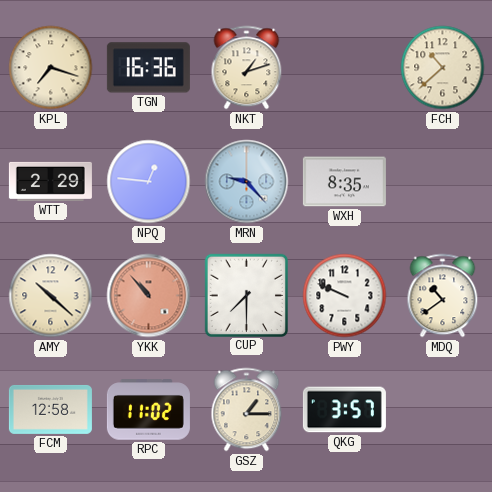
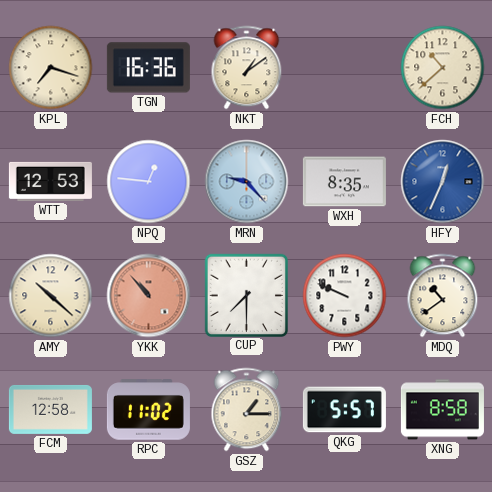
NKT: 1:12 -> 1:09
WTT: 2:29 -> 12:53
HFY: none -> 12:34
QKG: 3:57 -> 5:57
XNG: none -> 8:58
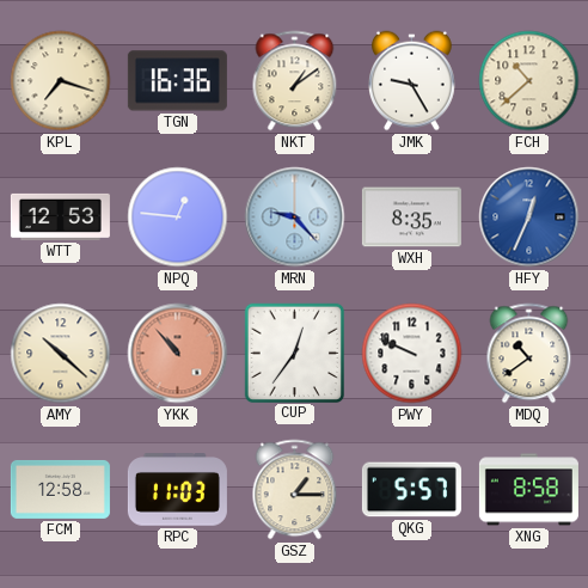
JMK: none -> 9:25
CUP: 7:30 -> 12:36
RPC: 11:02 -> 11:03
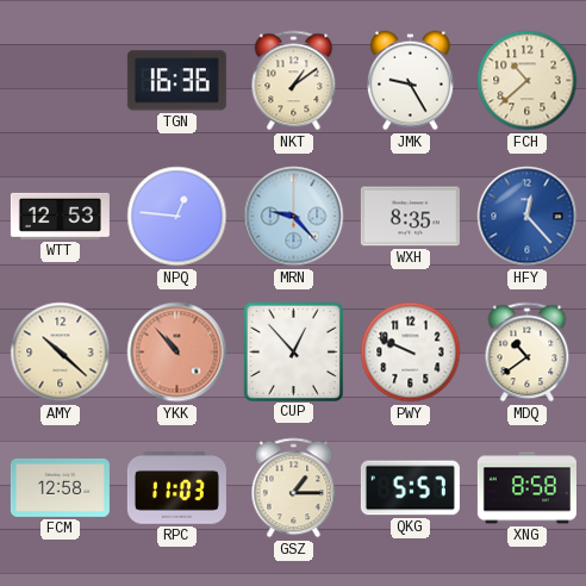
KPL: 7:18 -> none
HFY: 12:34 -> 12:23
CUP: 12:36 -> 12:53
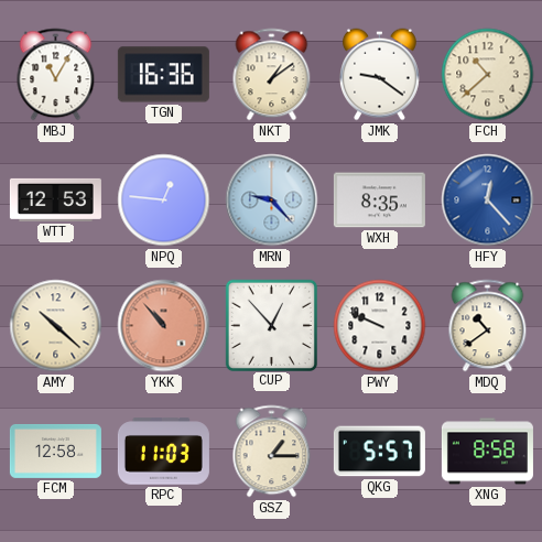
MBJ: none -> 11:05
JMK: 9:25 -> 9:21
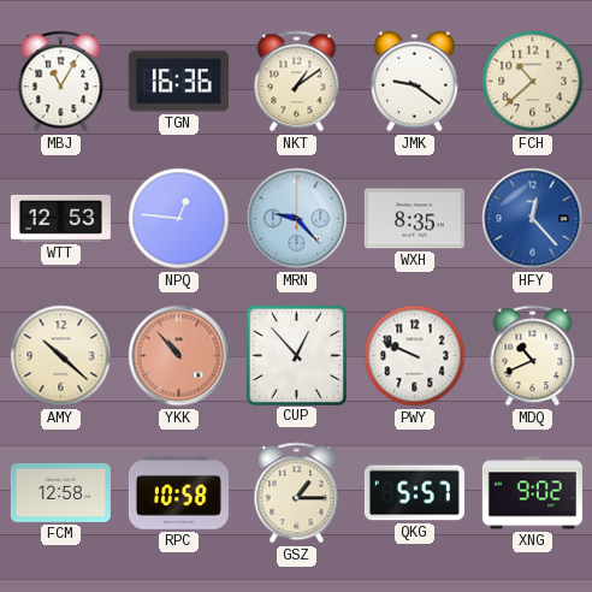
MDQ: 10:39 -> 10:41
RPC: 11:03 -> 10:58
XNG: 8:58 -> 9:02
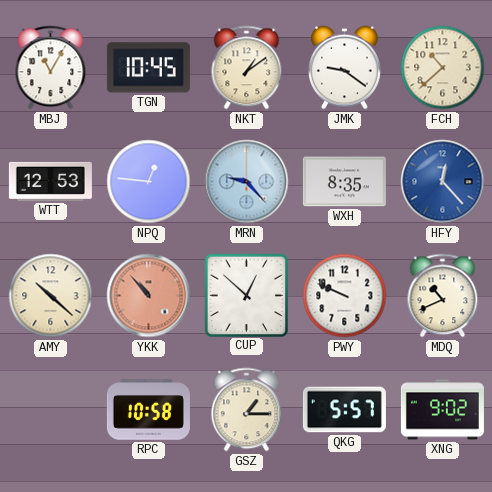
TGN: 16:36 -> 10:45
CUP: 12:53 -> 12:52
FCM: 12:58 -> none
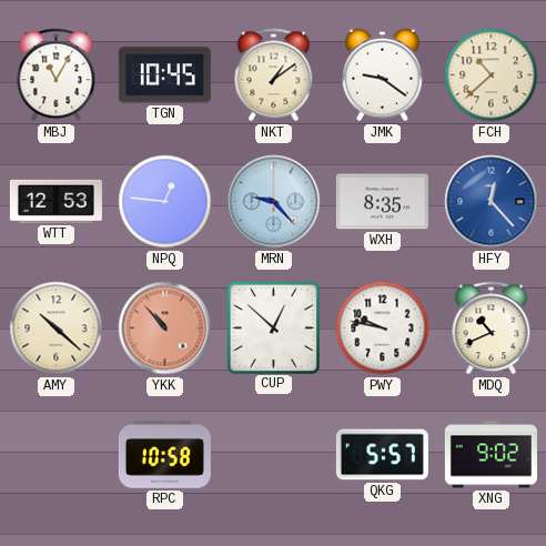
PWY: 9:49 -> 9:47
GSZ: 1:15 -> none
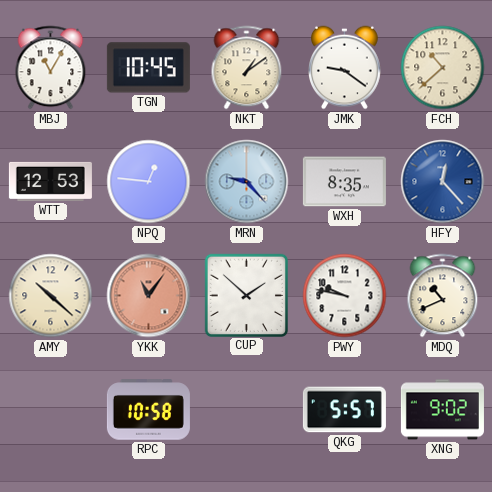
YKK: 10:53 -> 11:06
CUP: 12:52 -> 1:52
